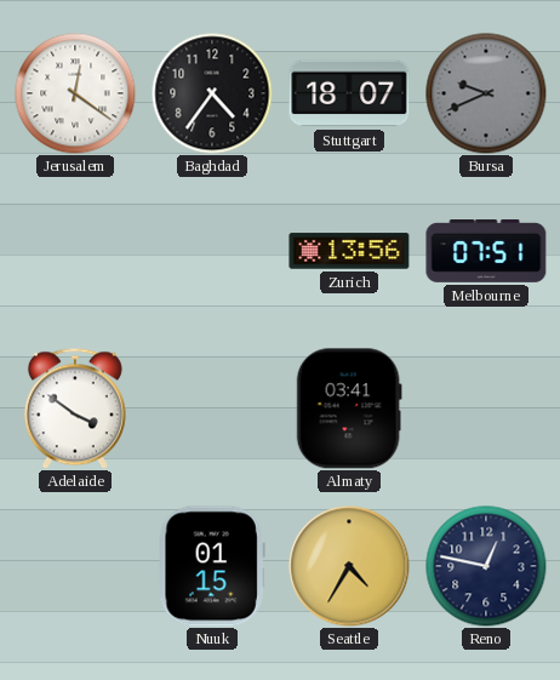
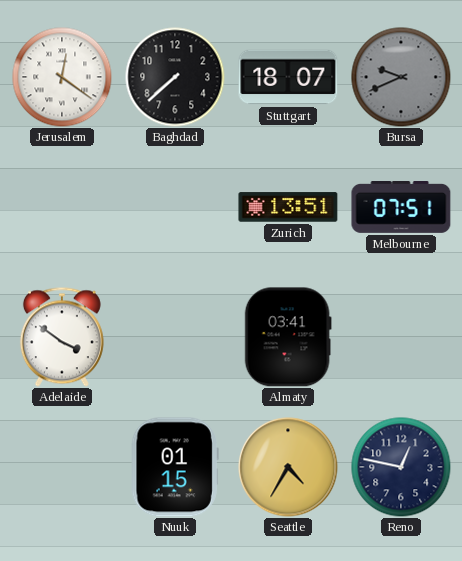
Baghdad: 4:36 -> 7:38
Zurich: 13:56 -> 13:51
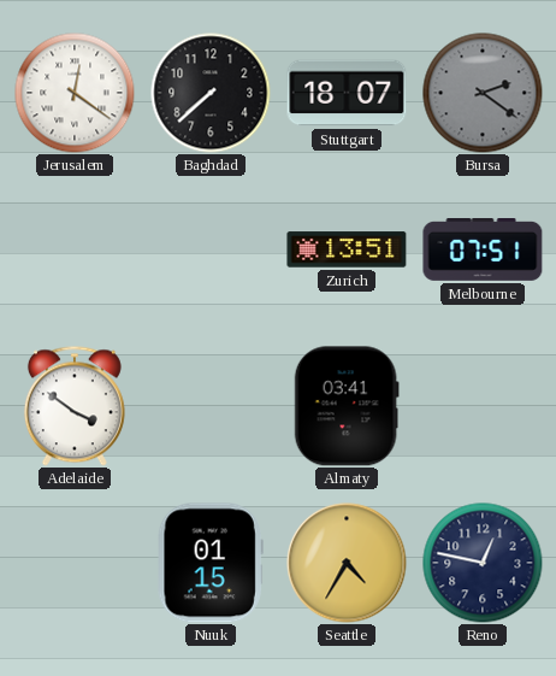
Bursa: 9:41 -> 2:21
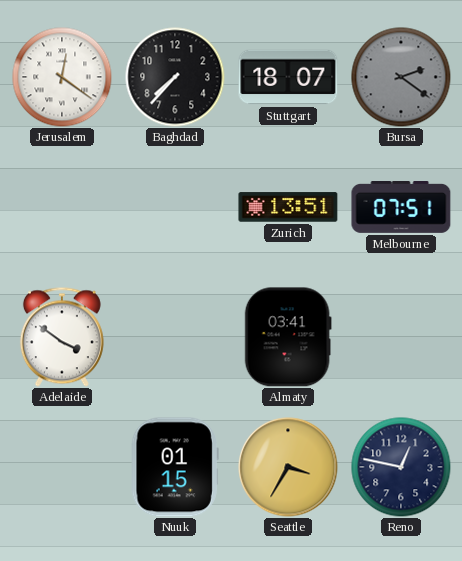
Baghdad: 7:38 -> 7:37
Seattle: 4:35 -> 3:35
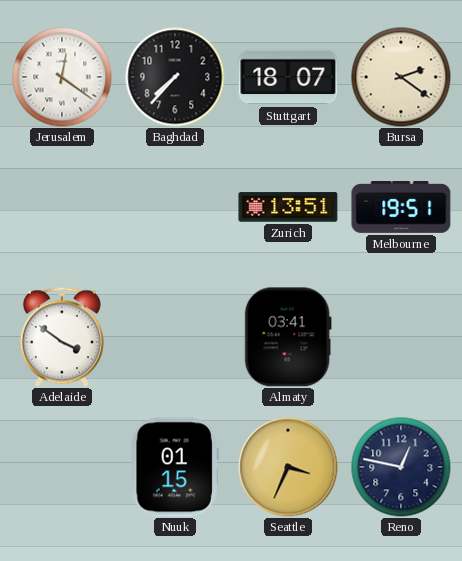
Bursa dial: grey -> cream
Melbourne: 07:51 -> 19:51
Seattle: 3:35 -> 3:34
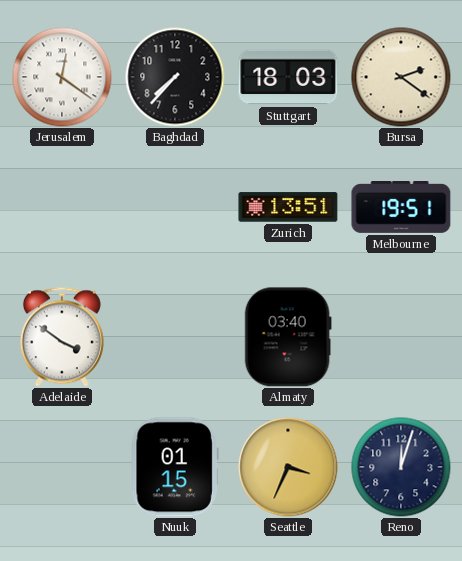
Stuttgart: 18:07 -> 18:03
Almaty: 03:41 -> 03:40
Reno: 12:47 -> 12:03
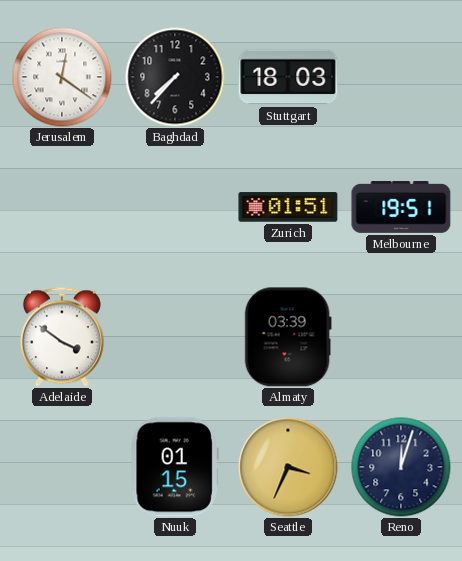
Bursa: 2:21 -> none
Zurich: 13:51 -> 01:51
Almaty: 03:40 -> 03:39
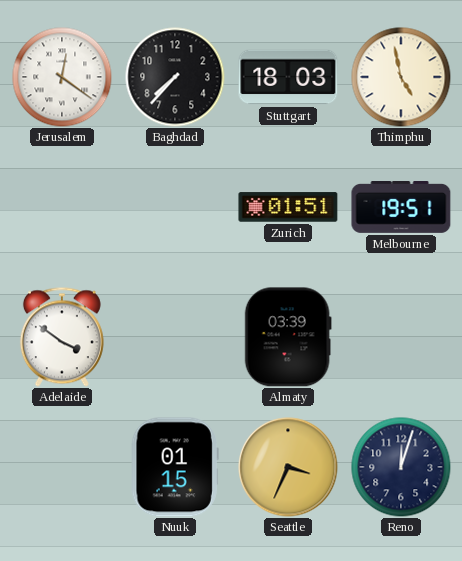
Thimphu: none -> 4:58
